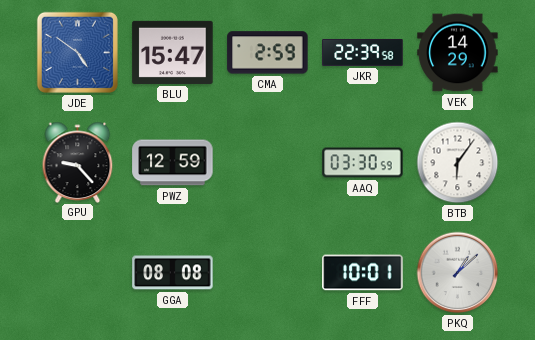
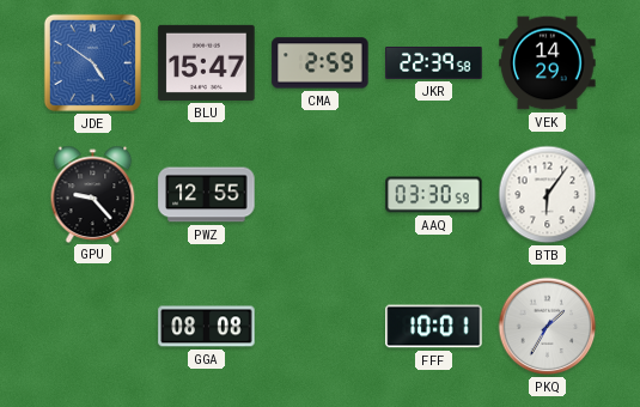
PWZ: 12:59 -> 12:55
PKQ: 1:08 -> 1:35
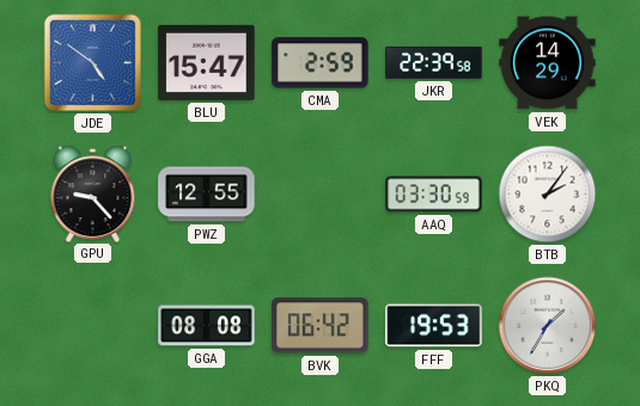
BTB: 6:06 -> 2:06
BVK: none -> 06:42
FFF: 10:01 -> 19:53
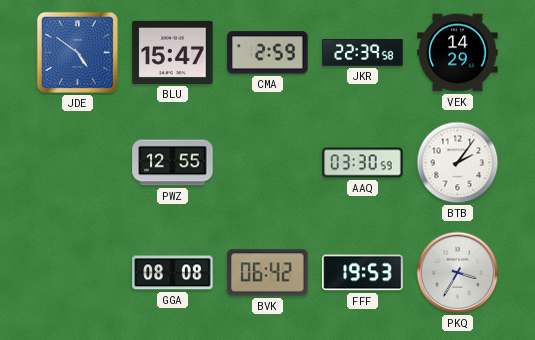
GPU: 9:23 -> none
PKQ: 1:35 -> 3:35
